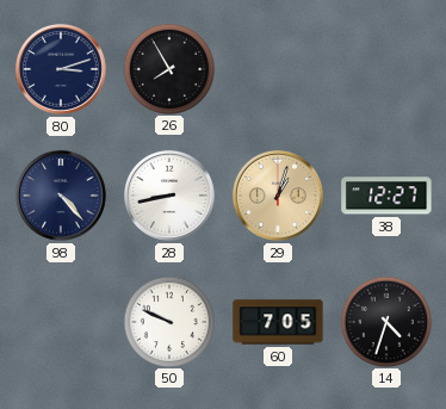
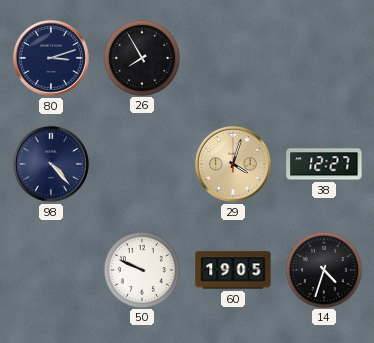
28: 8:43 -> none
29: 1:03 -> 4:03
60: 7:05 -> 19:05
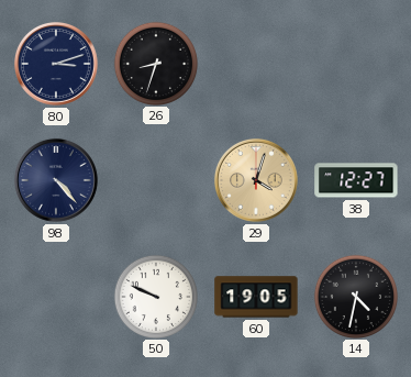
26: 7:55 -> 8:33
14: 4:33 -> 4:32
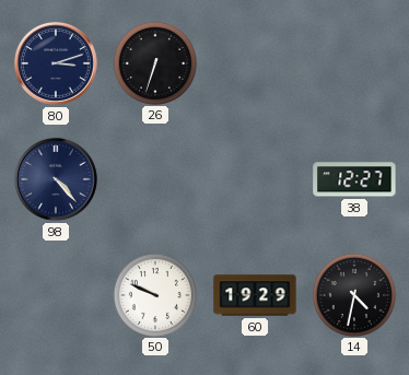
26: 8:33 -> 6:33
29: 4:03 -> none
60: 19:05 -> 19:29
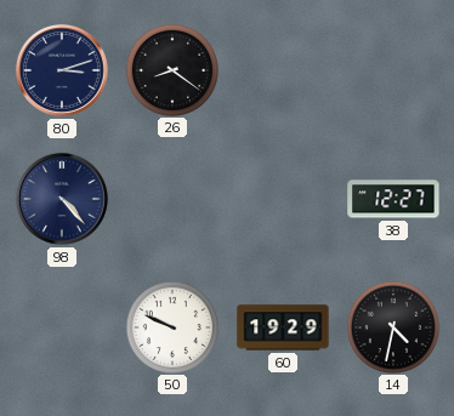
26: 6:33 -> 8:21
